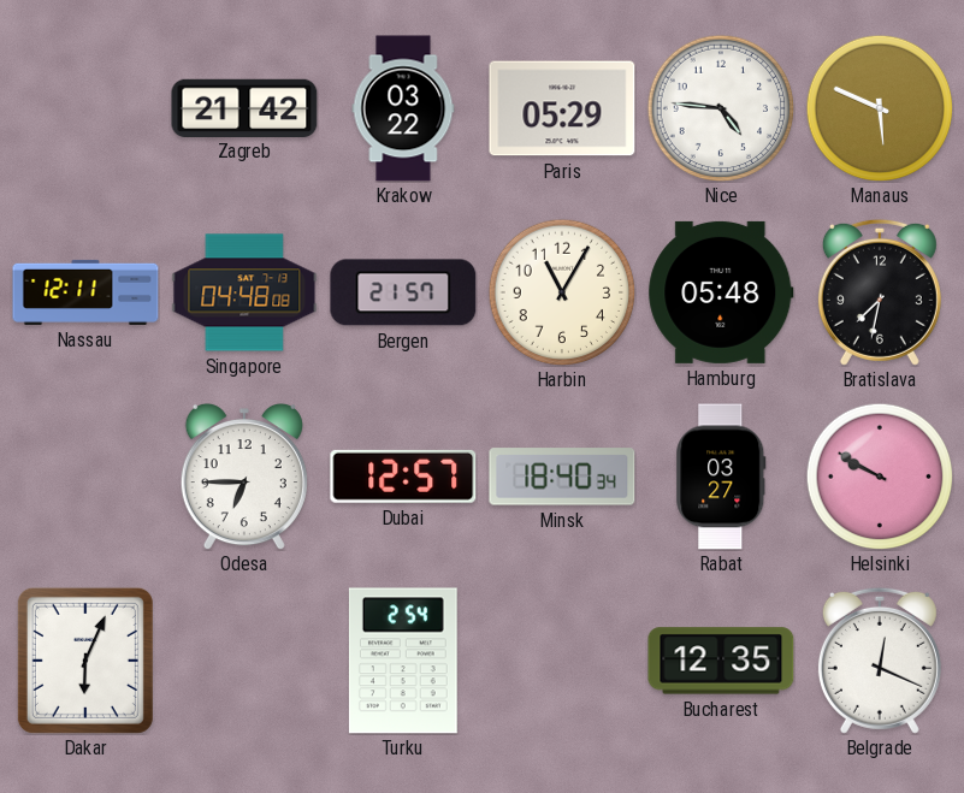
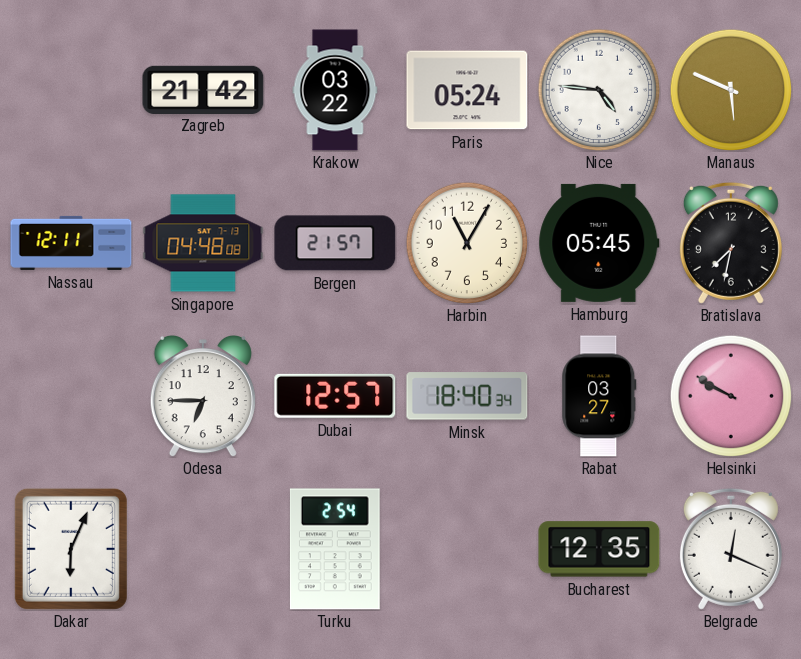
Paris: 05:29 -> 05:24
Hamburg: 05:48 -> 05:45
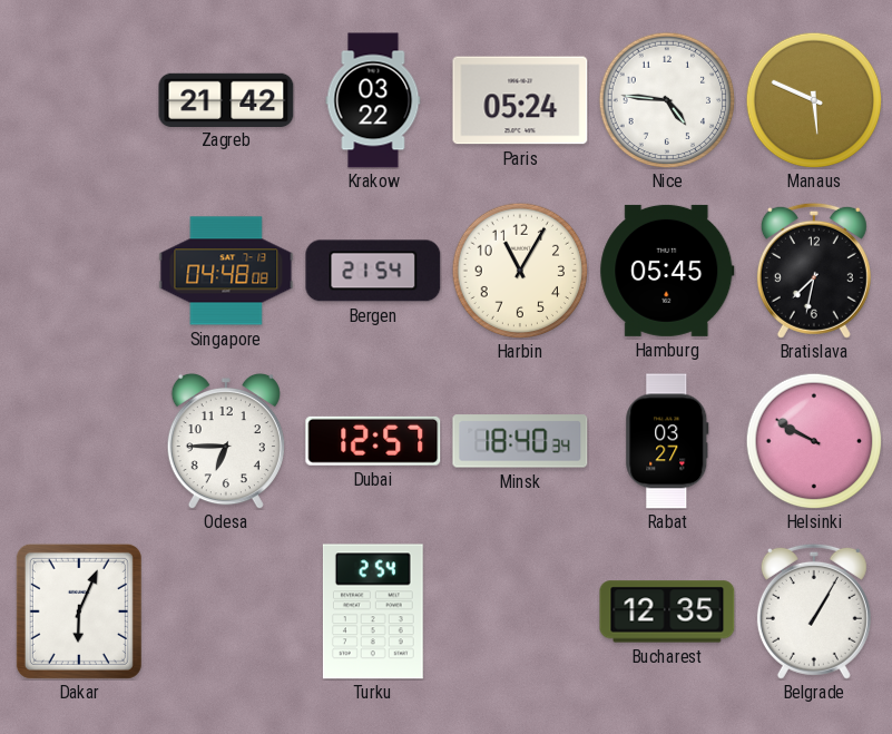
Nassau: 12:11 -> none
Bergen: 21:57 -> 21:54
Belgrade: 12:19 -> 1:05
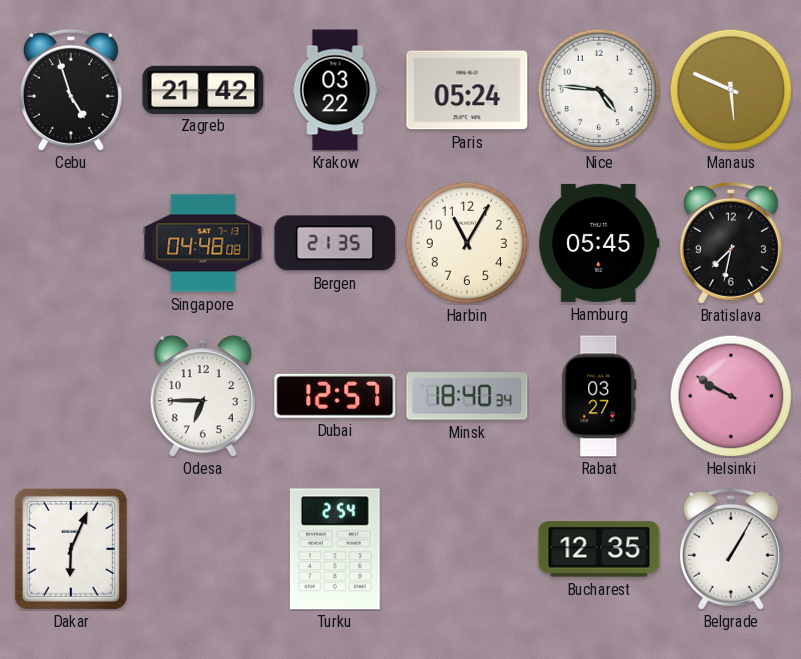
Cebu: none -> 4:57
Bergen: 21:54 -> 21:35
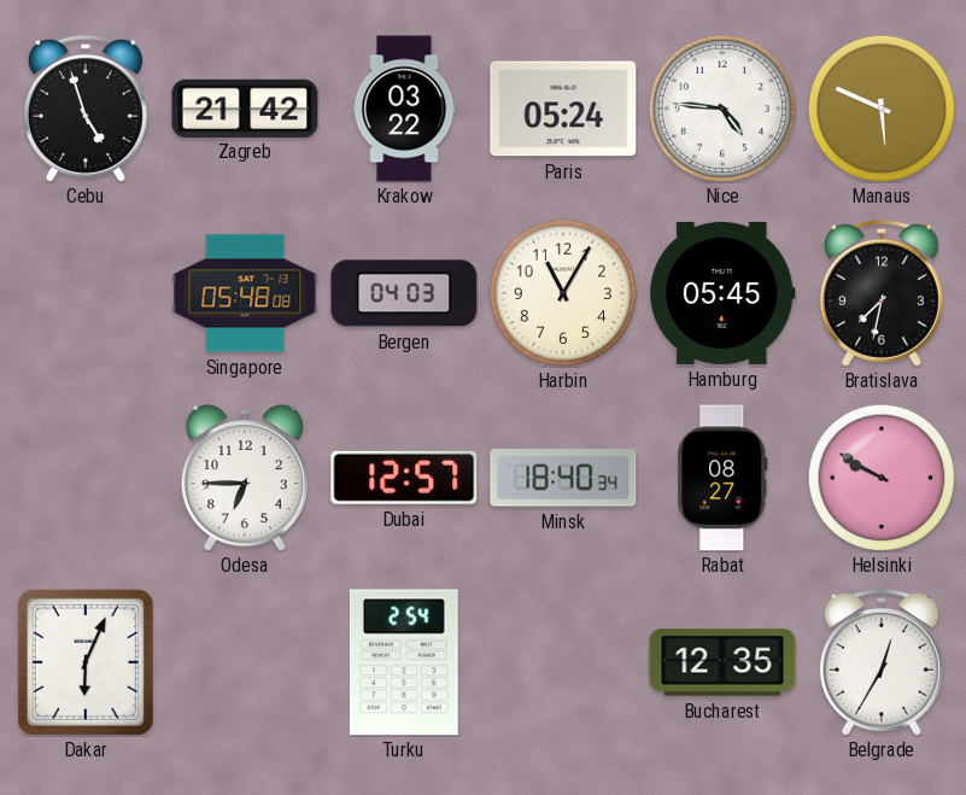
Singapore: 04:48 -> 05:48
Bergen: 21:35 -> 04:03
Rabat: 03:27 -> 08:27
Belgrade: 1:05 -> 12:35
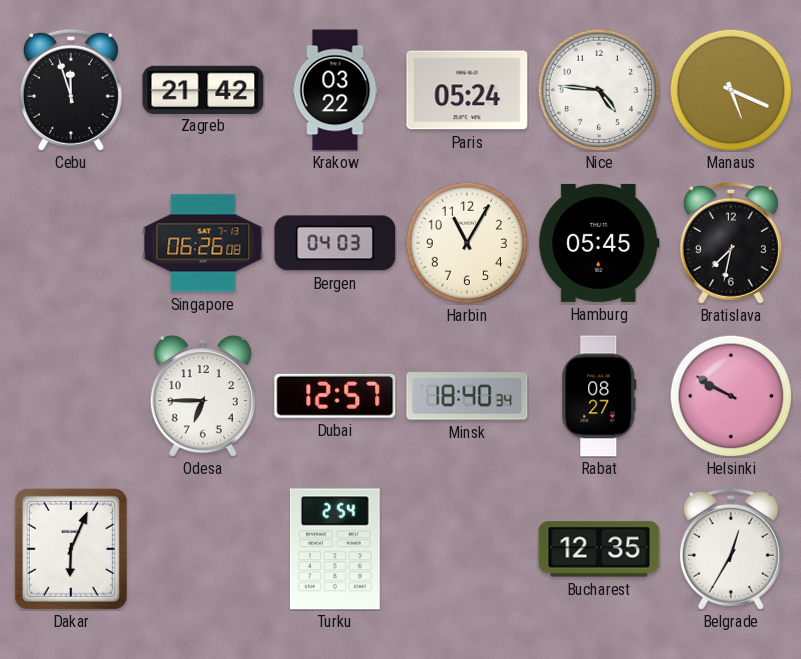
Cebu: 4:57 -> 11:57
Manaus: 5:49 -> 5:19
Singapore: 05:48 -> 06:26
